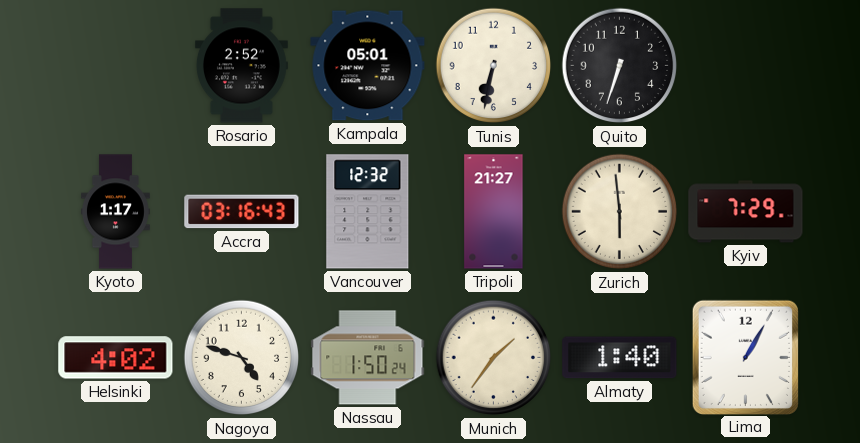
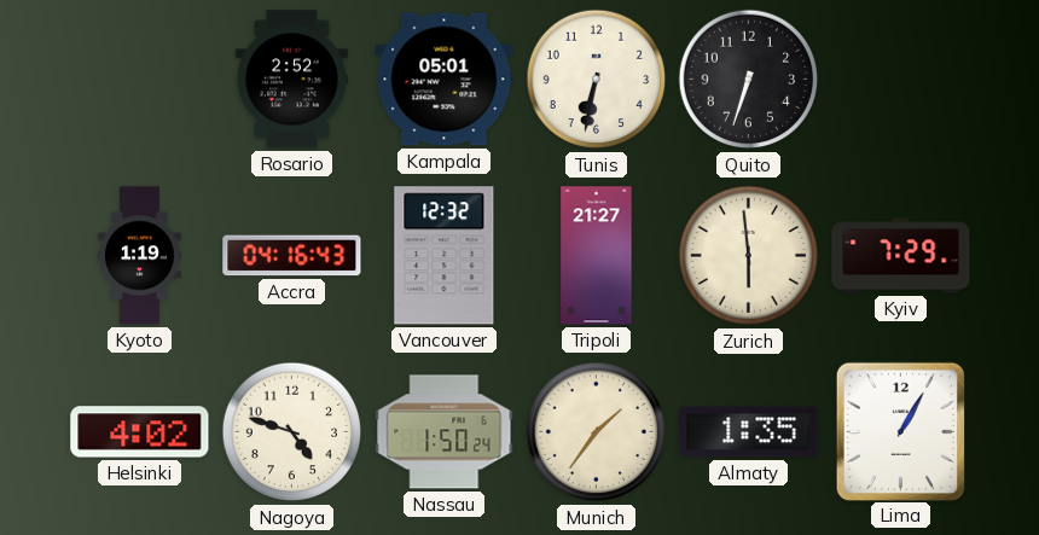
Kyoto: 1:17 -> 1:19
Accra: 03:16 -> 04:16
Almaty: 1:40 -> 1:35
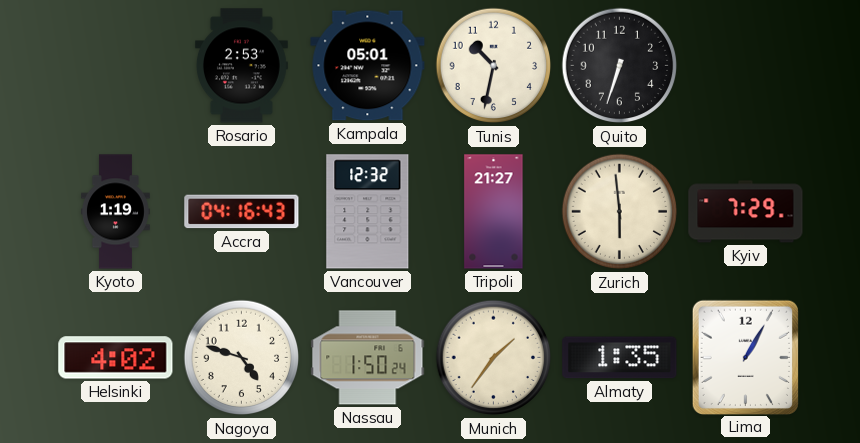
Rosario: 2:52 -> 2:53
Tunis: 6:32 -> 10:32
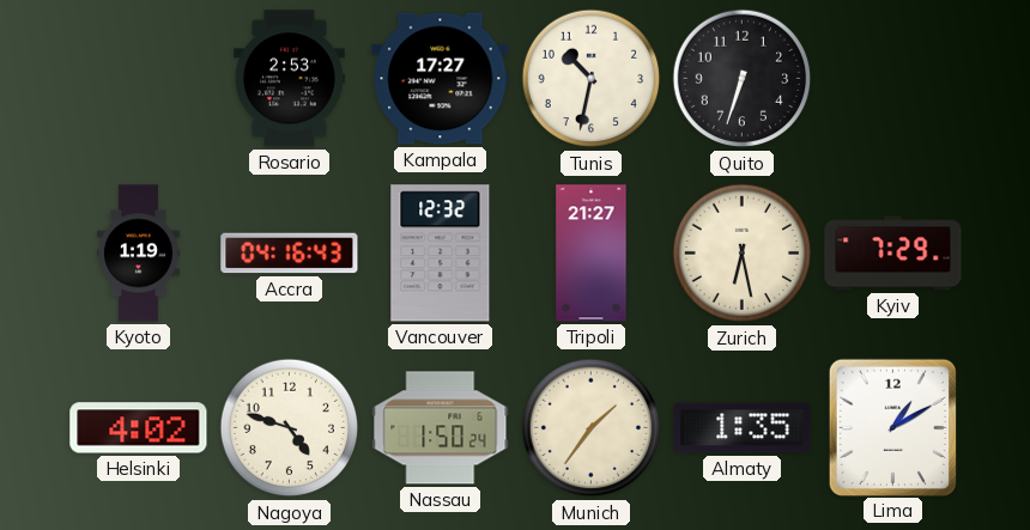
Kampala: 05:01 -> 17:27
Zurich: 5:59 -> 6:28
Lima: 1:05 -> 1:10
